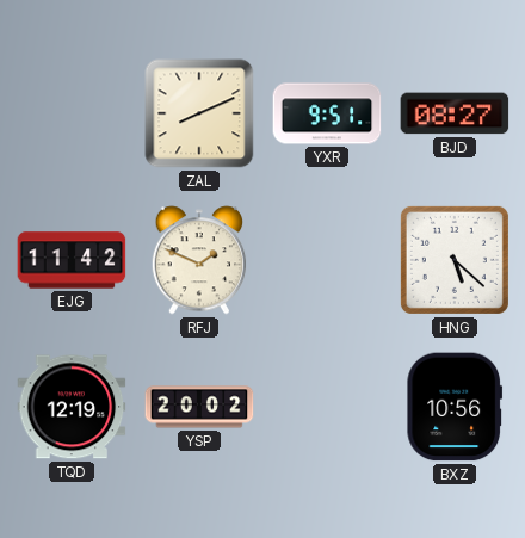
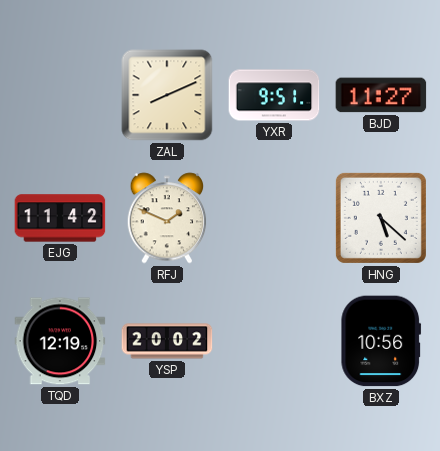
BJD: 08:27 -> 11:27
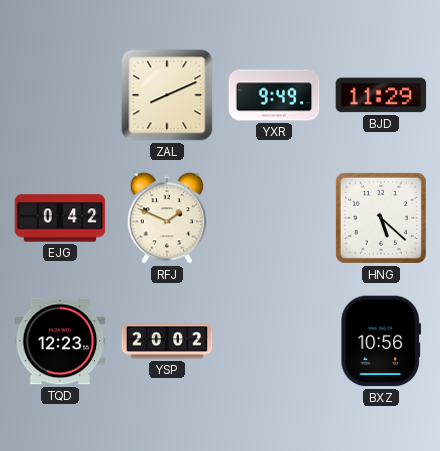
YXR: 9:51 -> 9:49
BJD: 11:27 -> 11:29
EJG: 11:42 -> 0:42
TQD: 12:19 -> 12:23
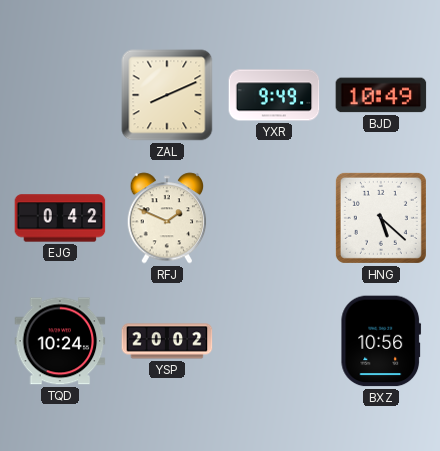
BJD: 11:29 -> 10:49
TQD: 12:23 -> 10:24
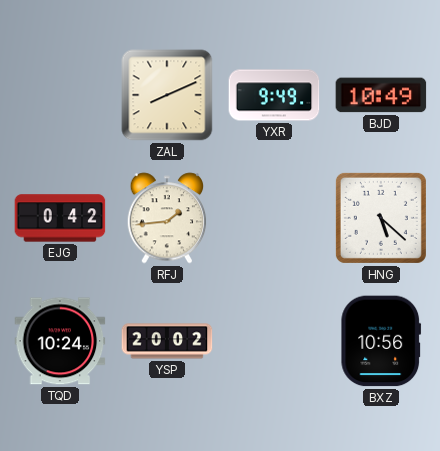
RFJ: 1:49 -> 1:44
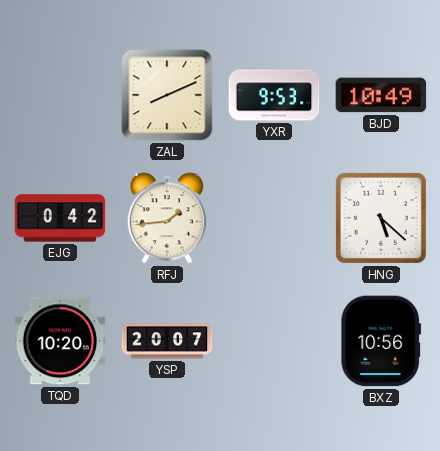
YXR: 9:49 -> 9:53
TQD: 10:24 -> 10:20
YSP: 20:02 -> 20:07
